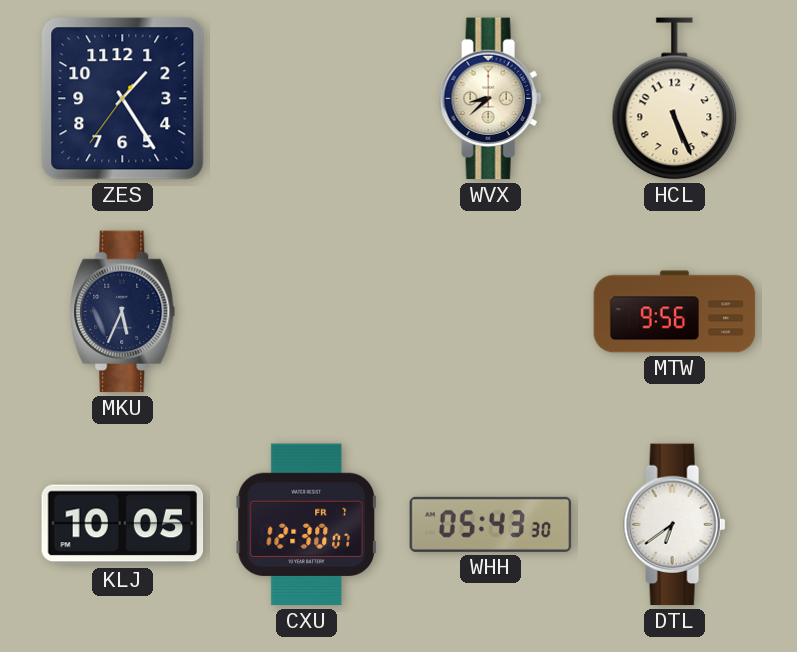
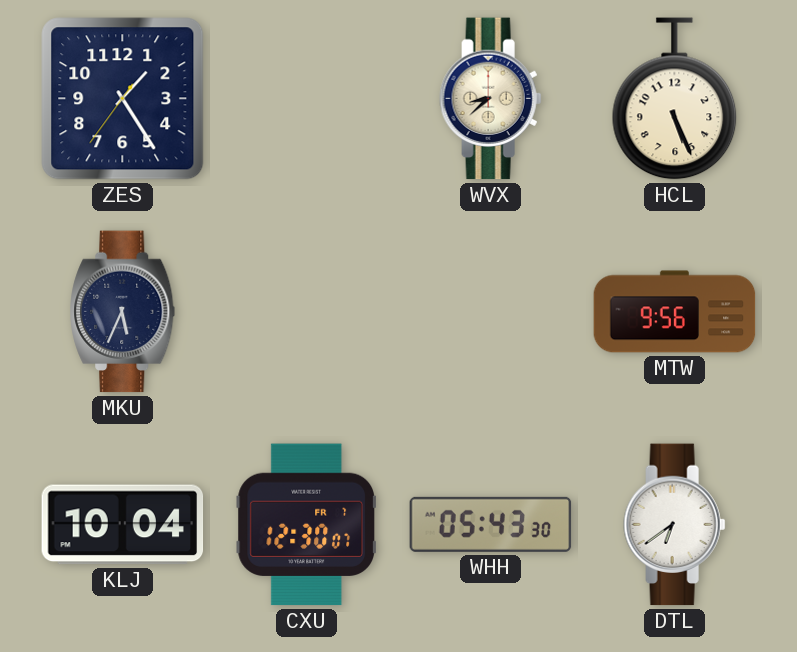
KLJ: 10:05 -> 10:04
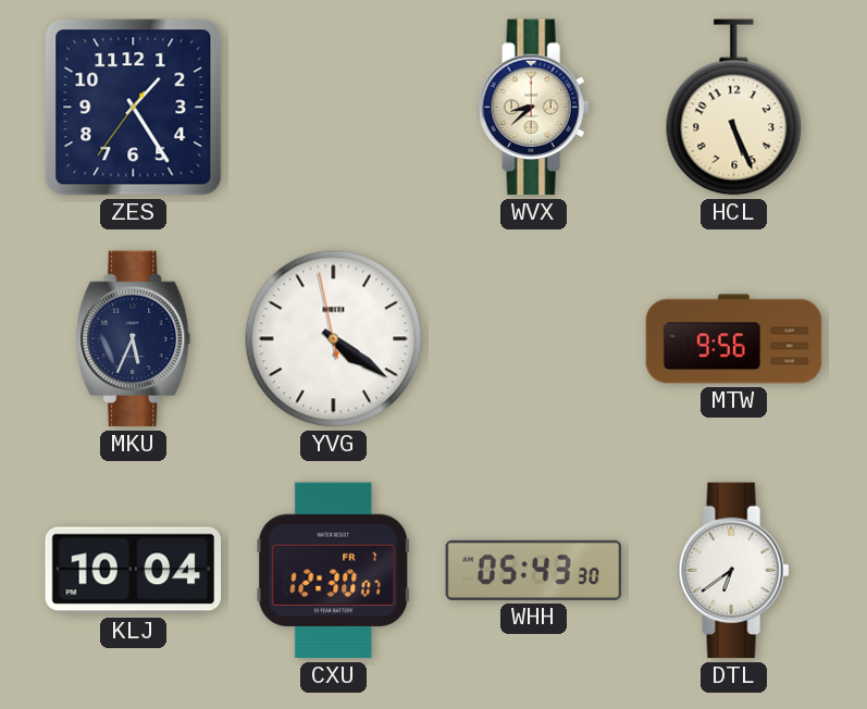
YVG: none -> 4:20
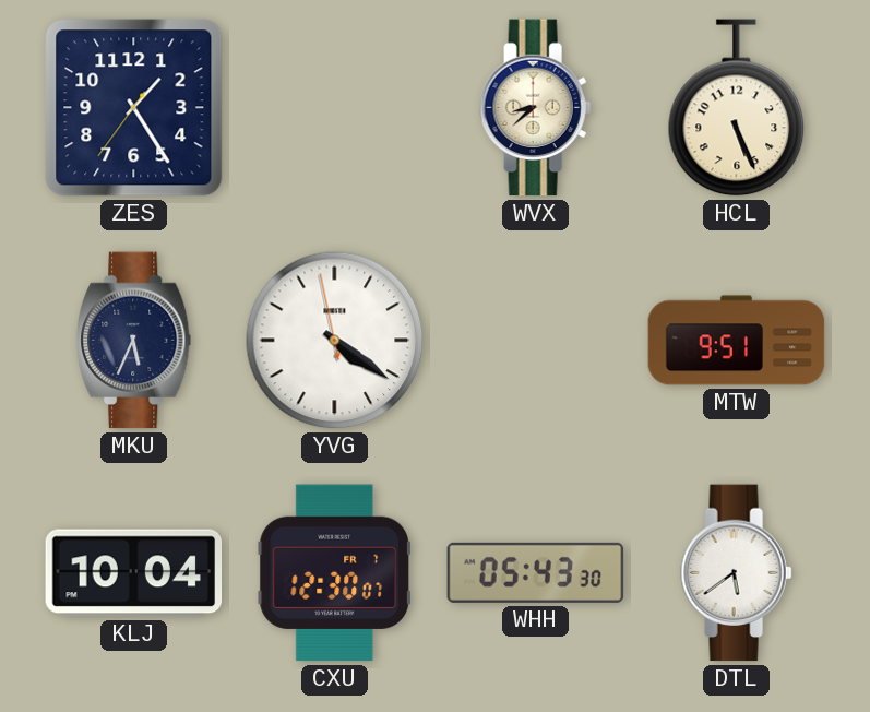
MTW: 9:56 -> 9:51
DTL: 6:39 -> 5:39
